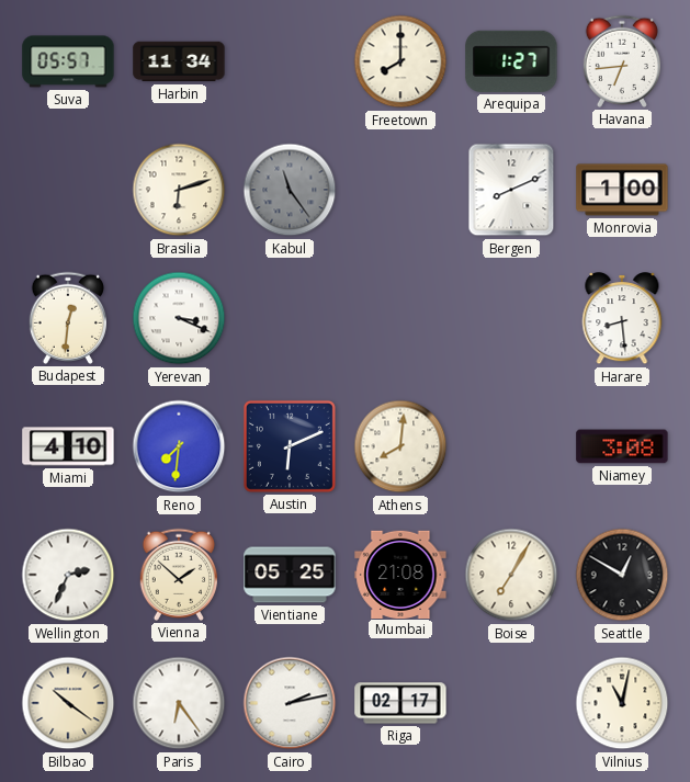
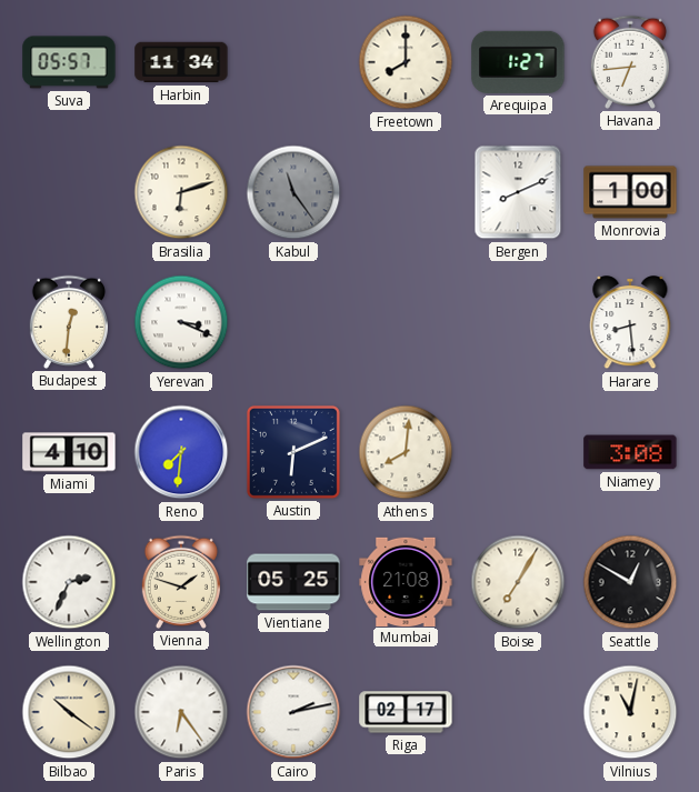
Vienna: 1:52 -> 1:48
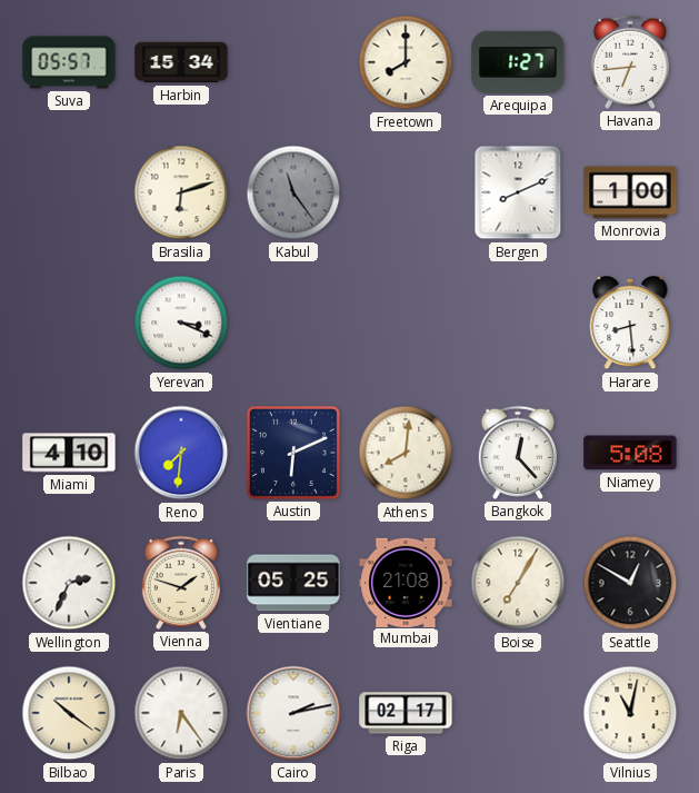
Harbin: 11:34 -> 15:34
Budapest: 12:31 -> none
Bangkok: none -> 12:23
Niamey: 3:08 -> 5:08
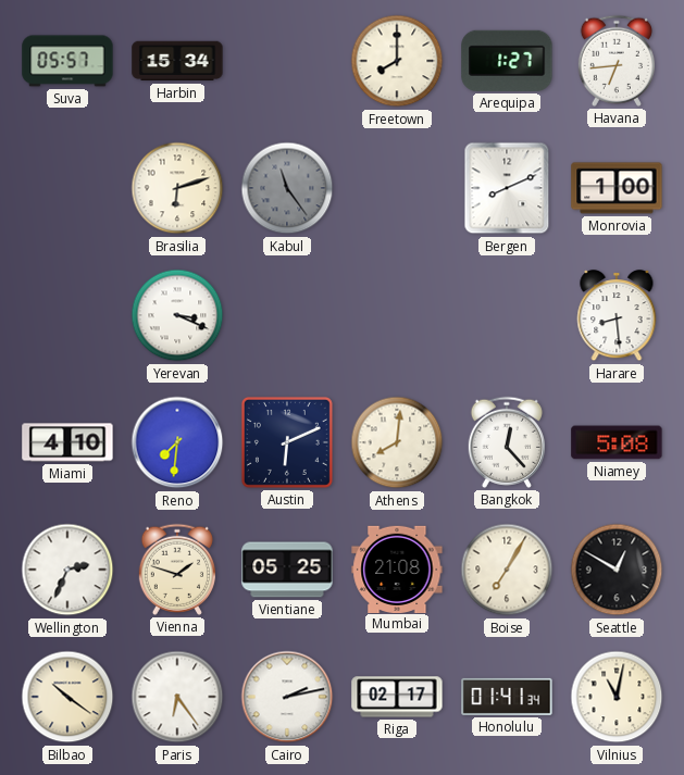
Honolulu: none -> 01:41
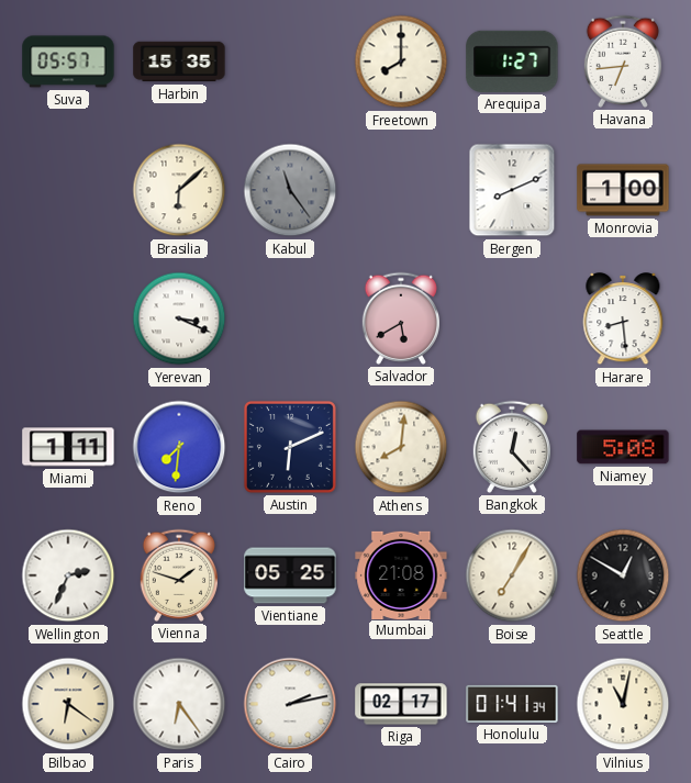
Harbin: 15:34 -> 15:35
Brasilia: 6:12 -> 6:08
Salvador: none -> 5:40
Miami: 4:10 -> 1:11
Bilbao: 10:21 -> 6:21
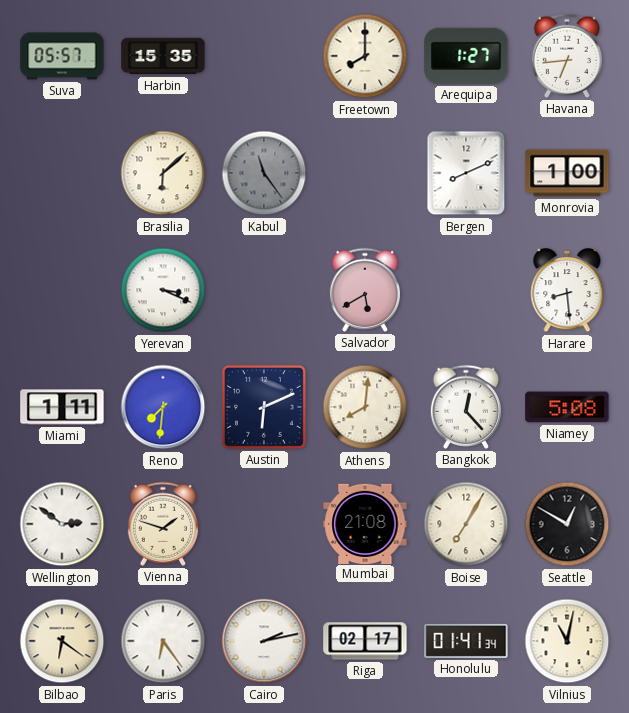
Wellington: 2:34 -> 2:51
Vientiane: 05:25 -> none
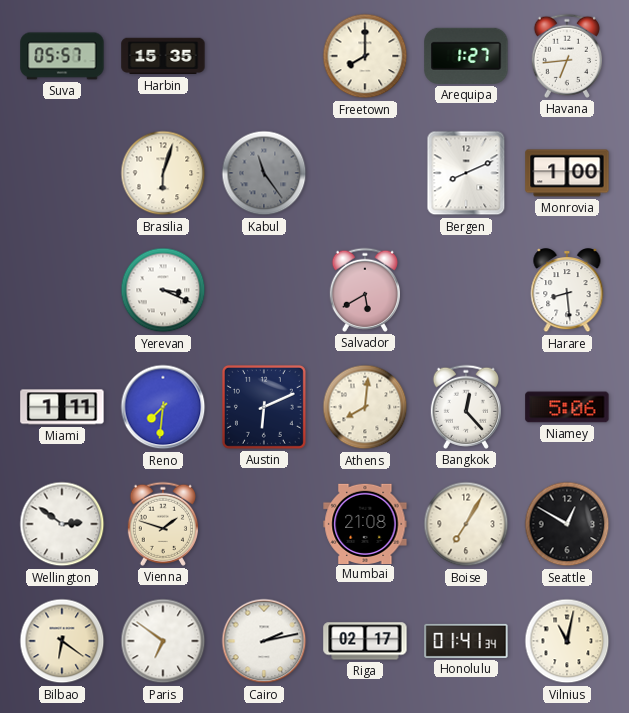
Brasilia: 6:08 -> 6:03
Niamey: 5:08 -> 5:06
Paris: 6:24 -> 6:51
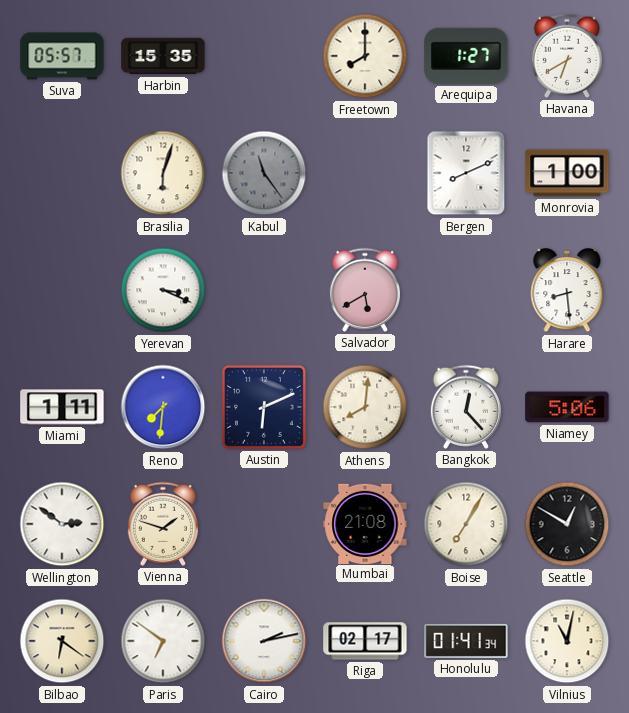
Havana: 6:44 -> 6:40
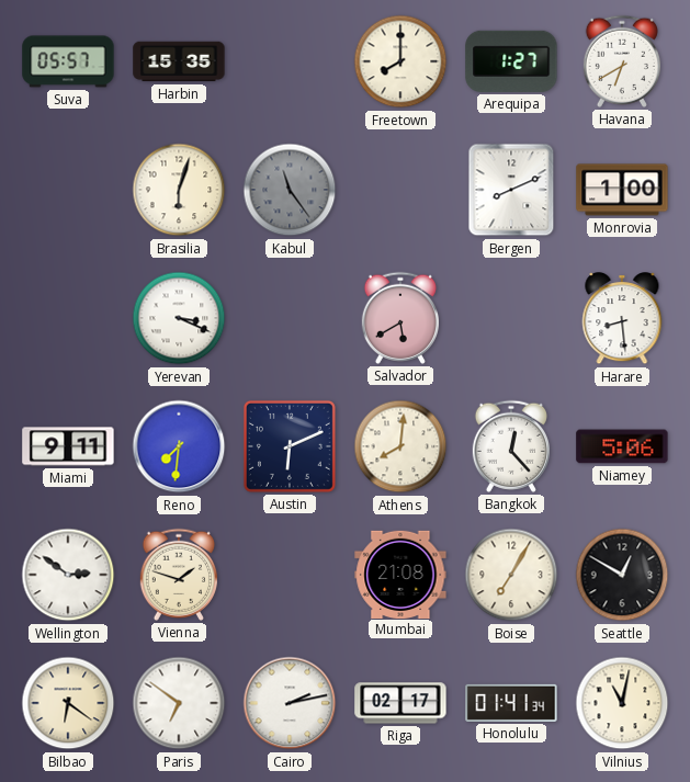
Miami: 1:11 -> 9:11
